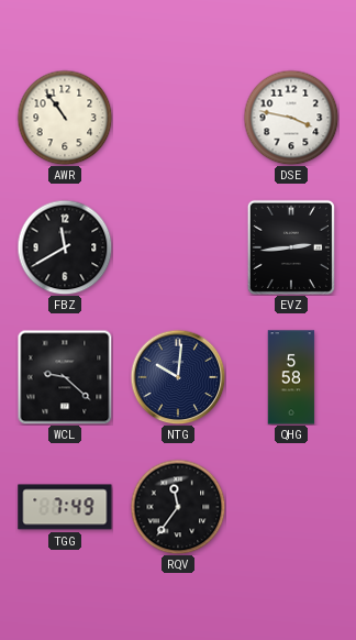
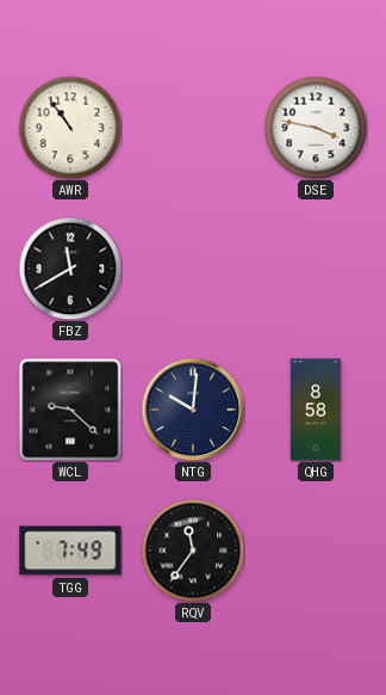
EVZ: 2:44 -> none
QHG: 5:58 -> 8:58
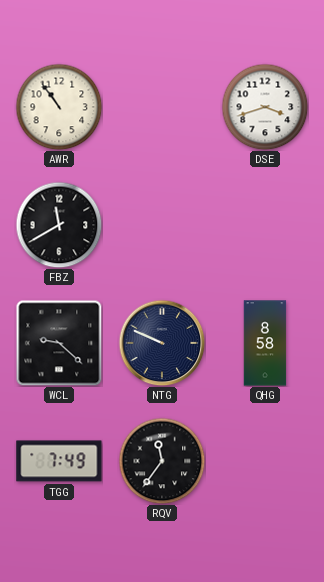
DSE: 3:47 -> 3:42
NTG: 10:01 -> 9:49
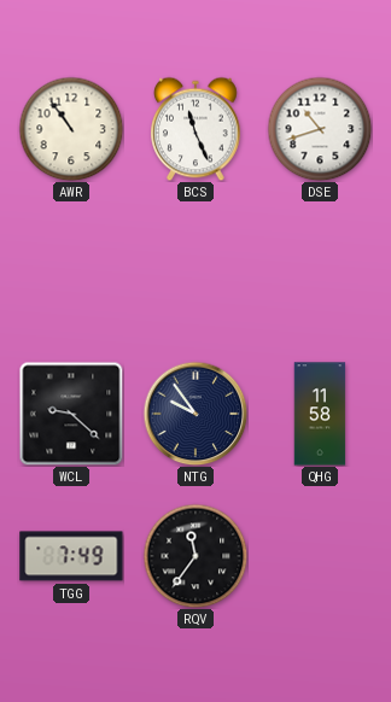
BCS: none -> 11:26
DSE: 3:42 -> 10:42
FBZ: 11:40 -> none
NTG: 9:49 -> 9:54
QHG: 8:58 -> 11:58
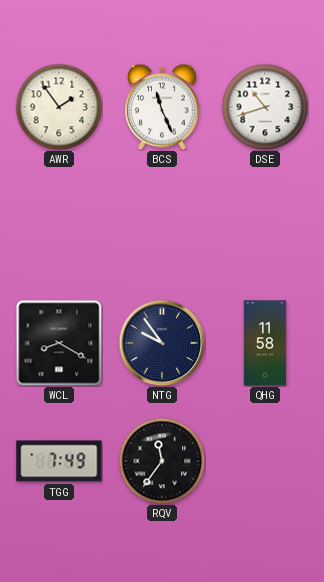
AWR: 10:54 -> 1:54
WCL: 9:22 -> 8:20
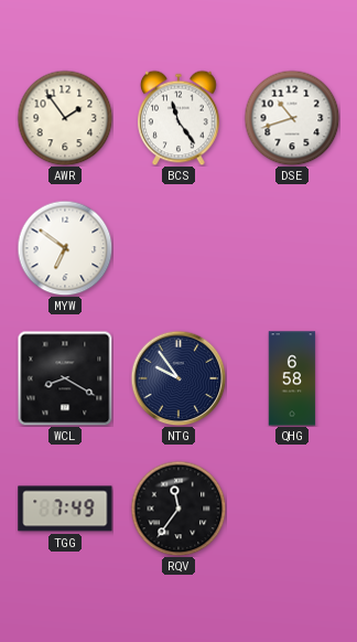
BCS: 11:26 -> 11:24
MYW: none -> 6:51
QHG: 11:58 -> 6:58
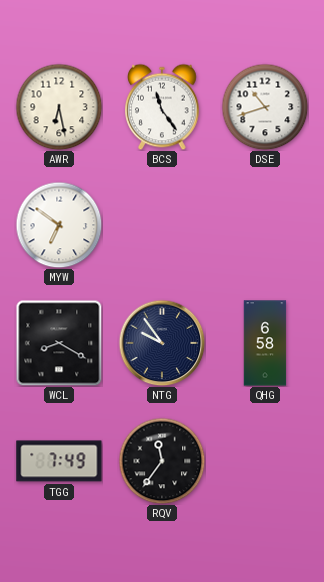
AWR: 1:54 -> 6:28
